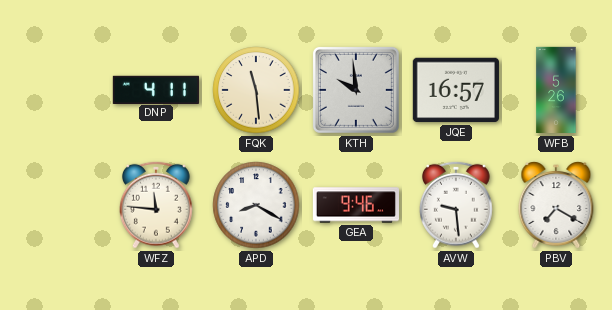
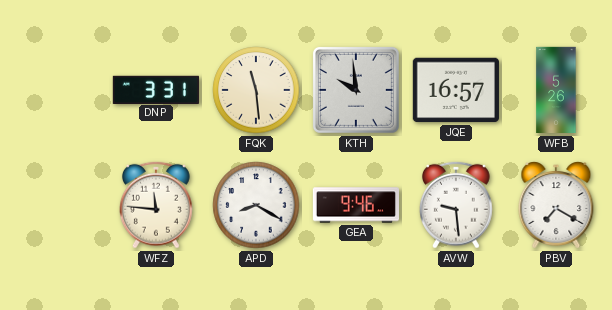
DNP: 4:11 -> 3:31
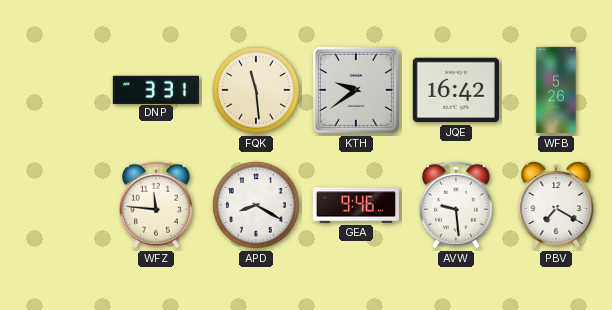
KTH: 9:59 -> 9:39
JQE: 16:57 -> 16:42
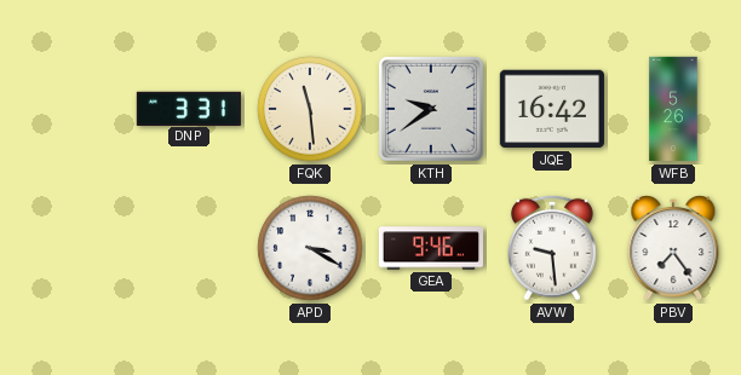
WFZ: 11:46 -> none
APD: 8:20 -> 3:20
PBV: 7:20 -> 7:24
